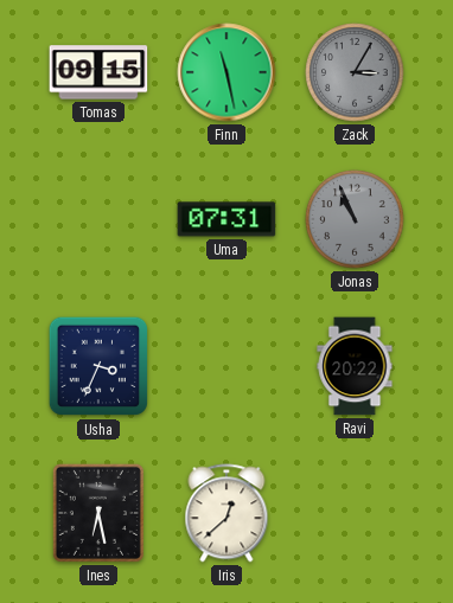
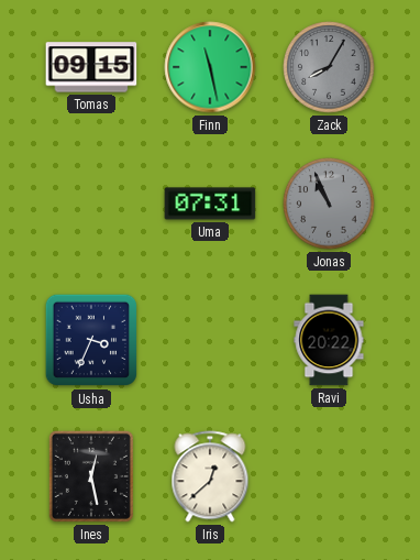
Zack: 3:05 -> 8:05
Ines: 6:28 -> 12:28
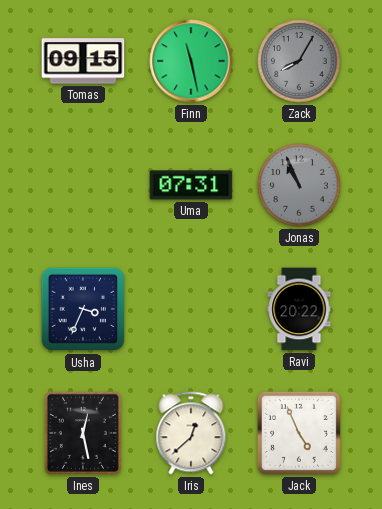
Jack: none -> 4:56
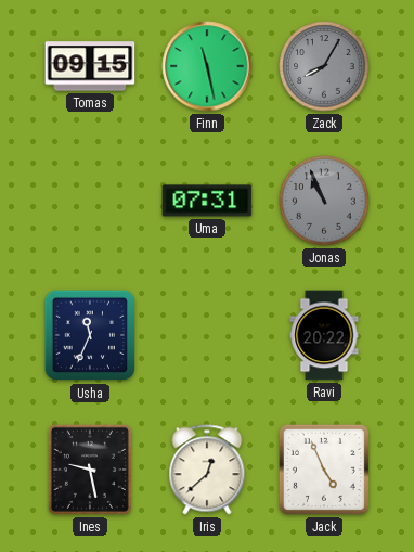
Usha: 3:34 -> 11:34
Ines: 12:28 -> 9:28
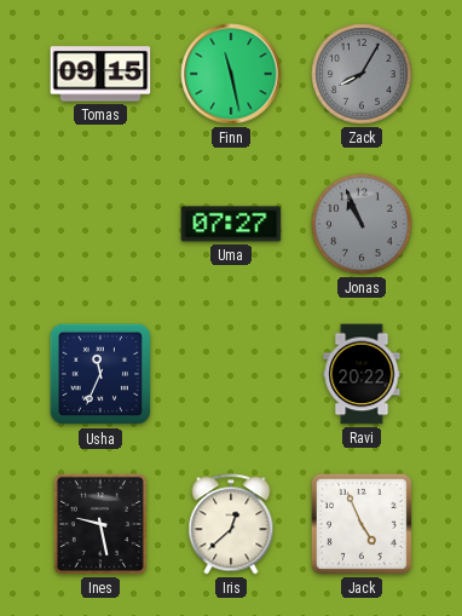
Uma: 07:31 -> 07:27
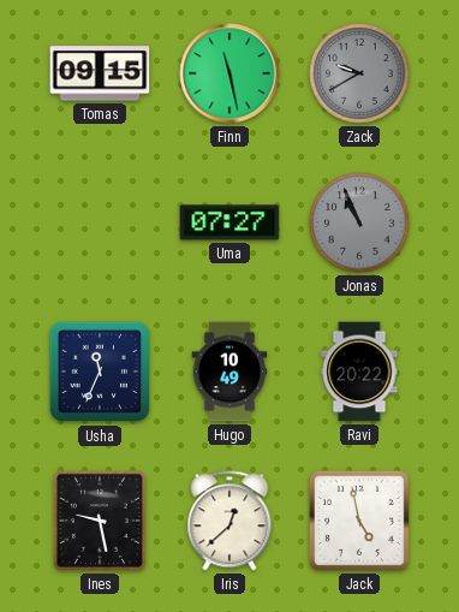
Zack: 8:05 -> 9:40
Hugo: none -> 10:49
Jack: 4:56 -> 4:58
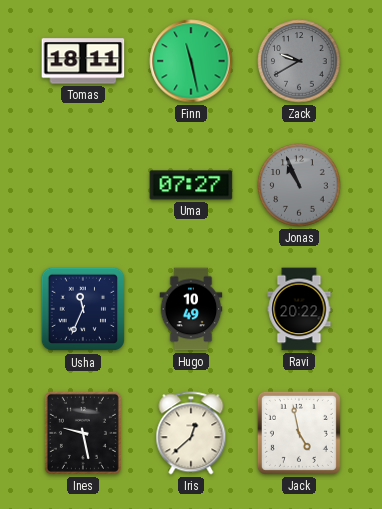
Tomas: 09:15 -> 18:11
